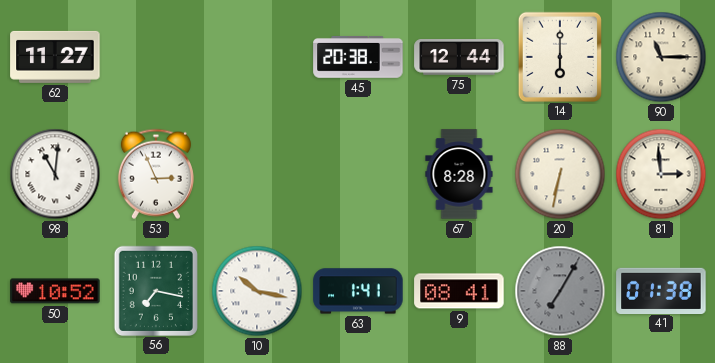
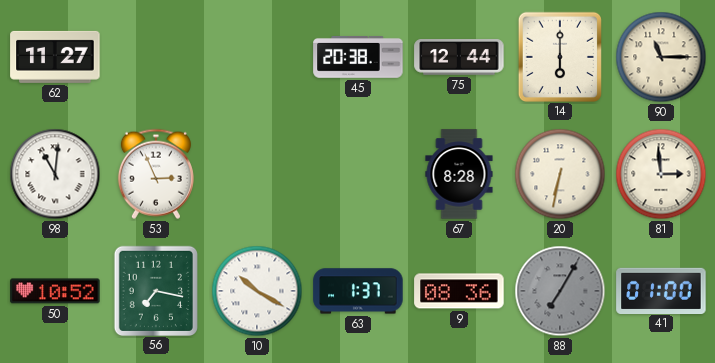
10: 10:17 -> 10:20
63: 1:41 -> 1:37
9: 08:41 -> 08:36
41: 01:38 -> 01:00
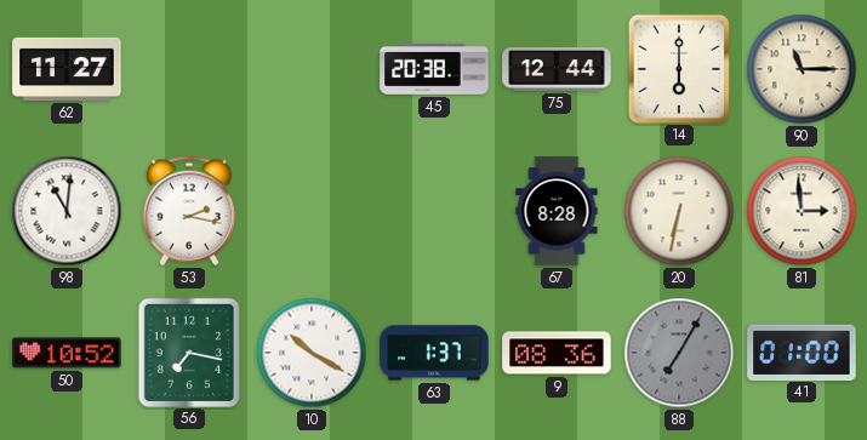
53: 2:56 -> 2:17
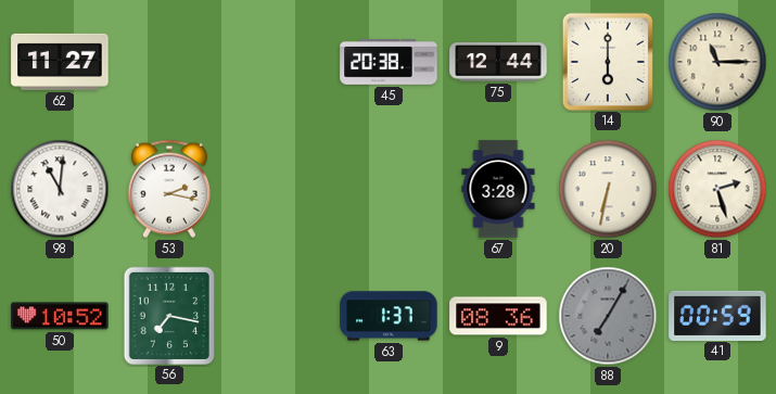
67: 8:28 -> 3:28
81: 2:59 -> 2:27
10: 10:20 -> none
41: 01:00 -> 00:59
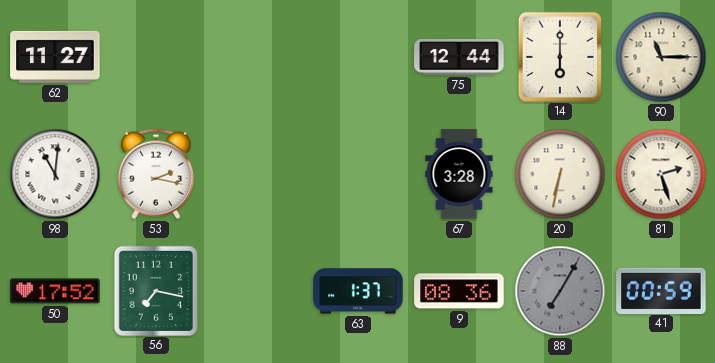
45: 20:38 -> none
50: 10:52 -> 17:52
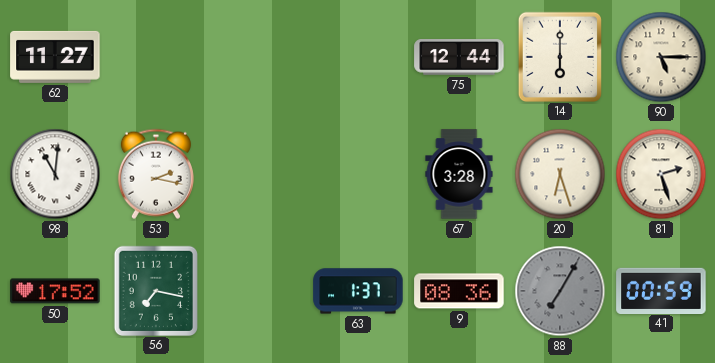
90: 11:15 -> 5:15
20: 6:32 -> 6:27
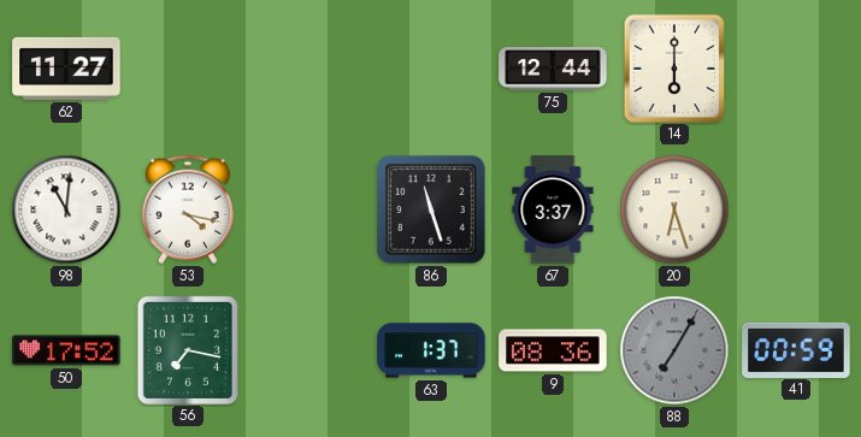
90: 5:15 -> none
53: 2:17 -> 4:17
86: none -> 11:27
67: 3:28 -> 3:37
81: 2:27 -> none
